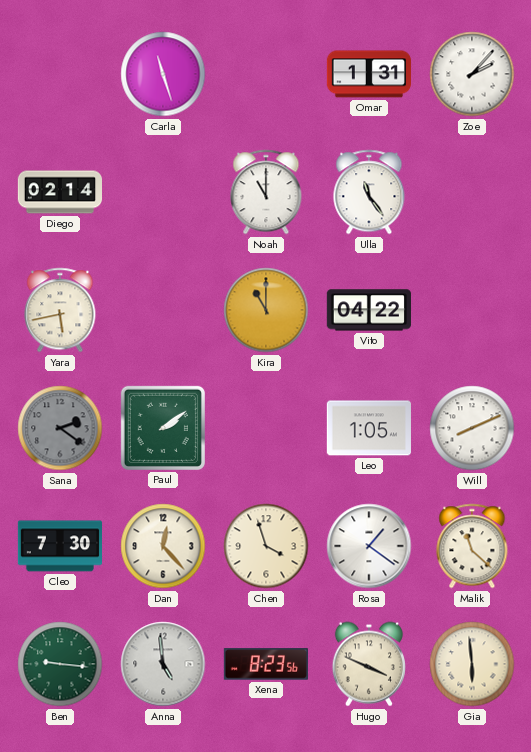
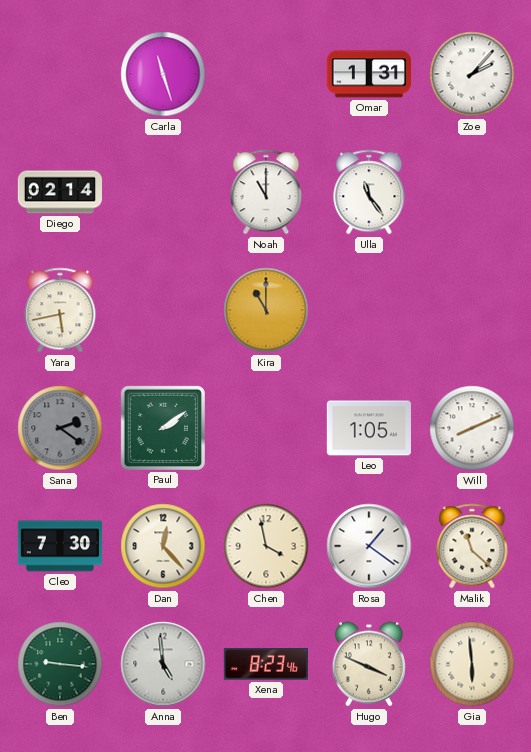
Vito: 04:22 -> none
Chen: 3:57 -> 3:58
Xena: 8:23:56 -> 8:23:46
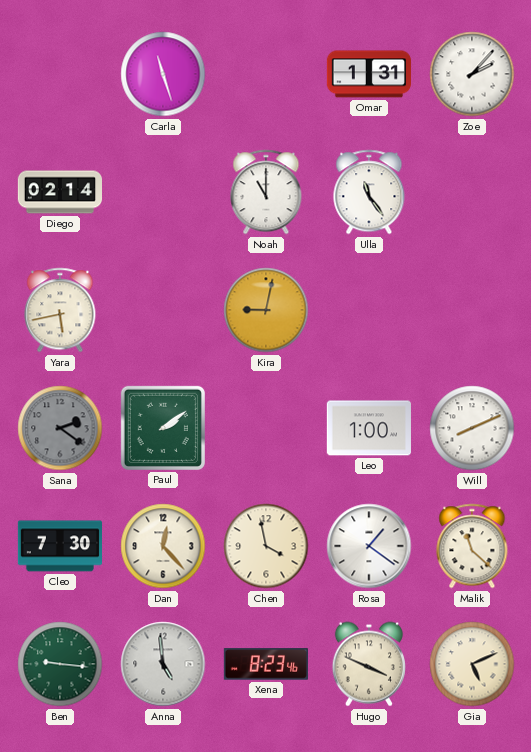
Kira: 11:00 -> 9:02
Leo: 1:05 -> 1:00
Gia: 5:59 -> 5:11
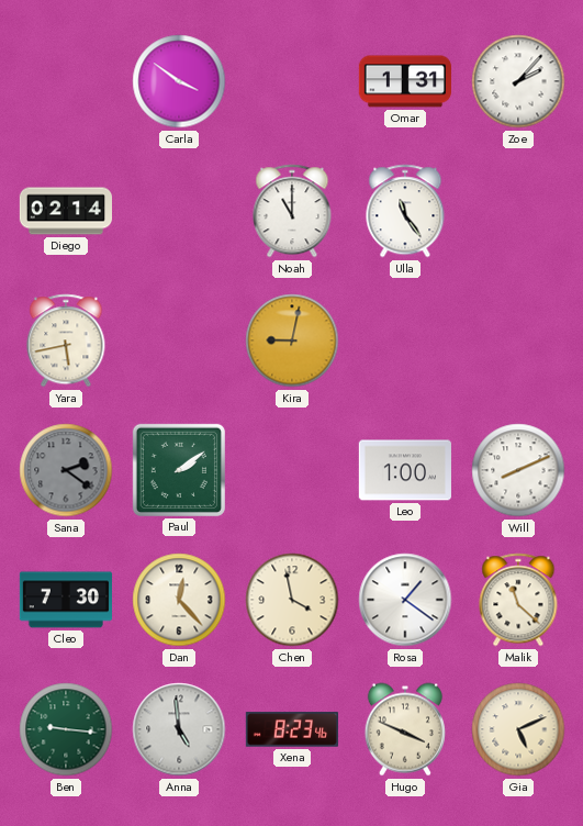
Carla: 11:27 -> 3:51
